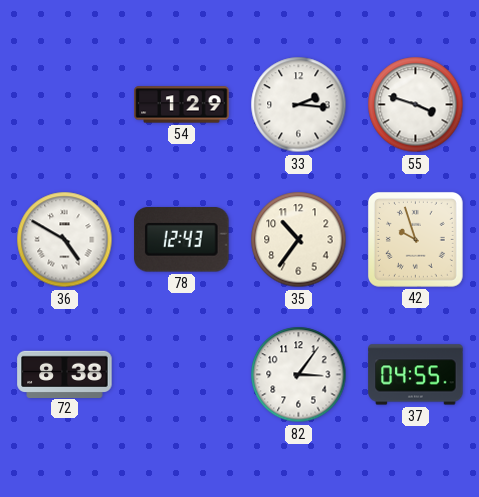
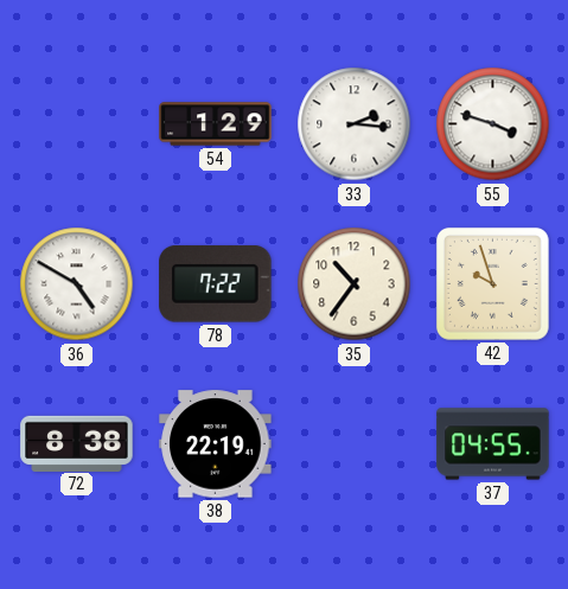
78: 12:43 -> 7:22
38: none -> 22:19
82: 3:06 -> none
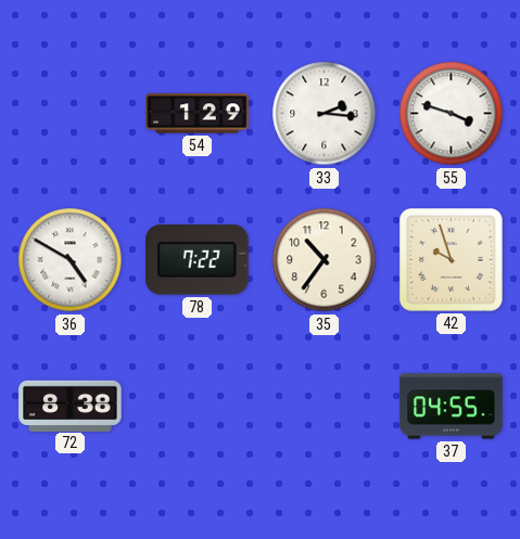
38: 22:19 -> none
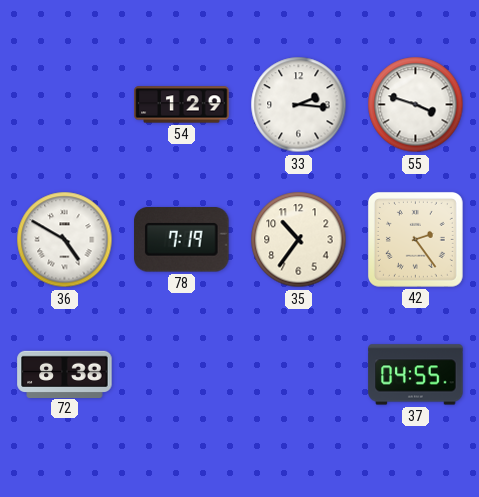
78: 7:22 -> 7:19
42: 9:57 -> 2:24
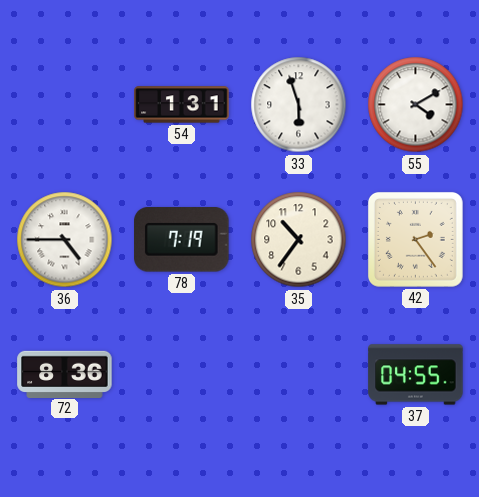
54: 1:29 -> 1:31
33: 2:16 -> 5:57
55: 3:48 -> 4:10
36: 4:50 -> 4:45
72: 8:38 -> 8:36
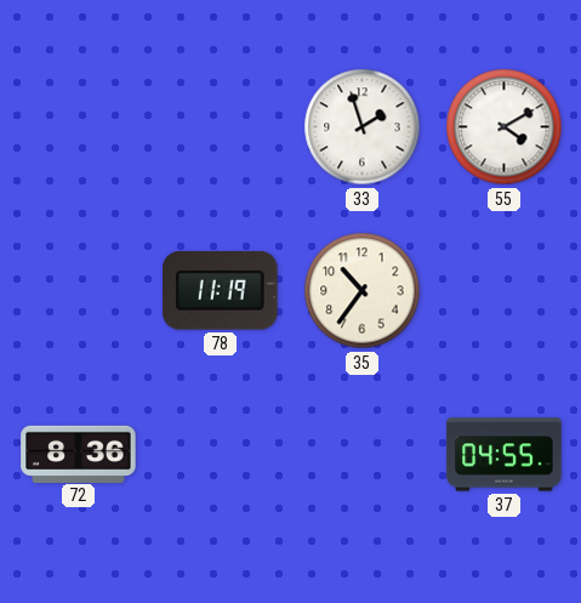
54: 1:31 -> none
33: 5:57 -> 1:57
36: 4:45 -> none
78: 7:19 -> 11:19
42: 2:24 -> none
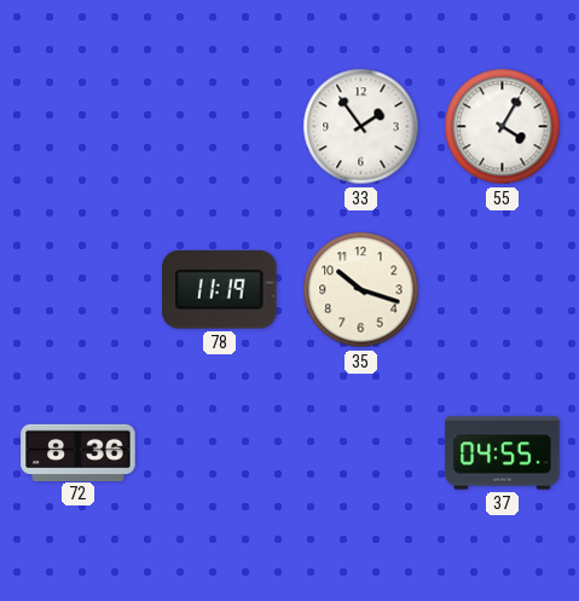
33: 1:57 -> 1:54
55: 4:10 -> 4:05
35: 10:36 -> 10:18
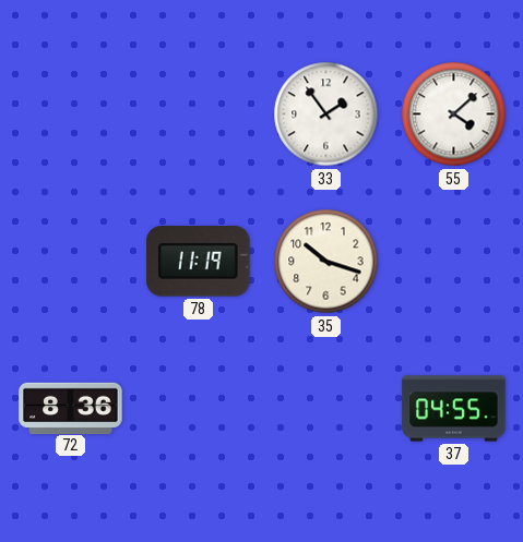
55: 4:05 -> 4:08
